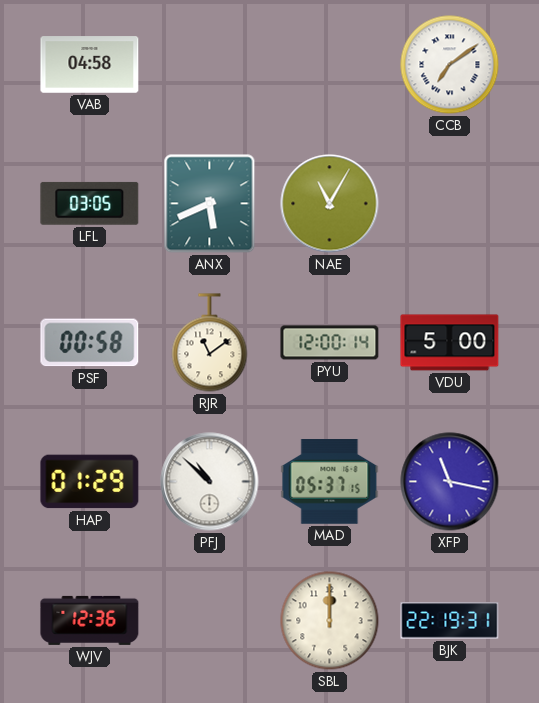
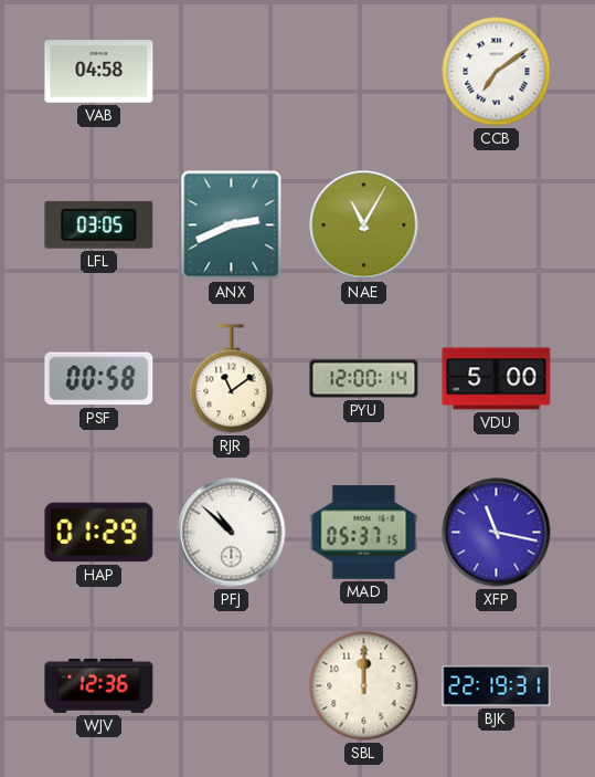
ANX: 5:41 -> 2:41
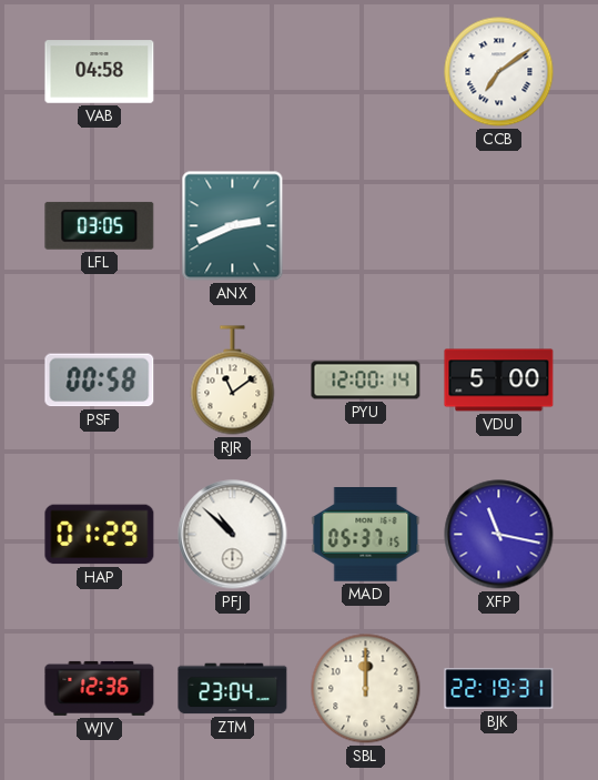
NAE: 11:05 -> none
ZTM: none -> 23:04
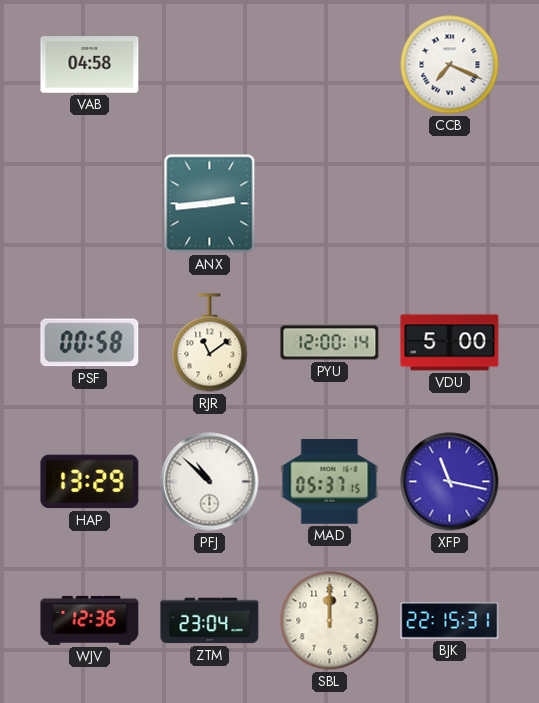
CCB: 7:09 -> 7:19
LFL: 03:05 -> none
ANX: 2:41 -> 2:44
HAP: 01:29 -> 13:29
BJK: 22:19 -> 22:15
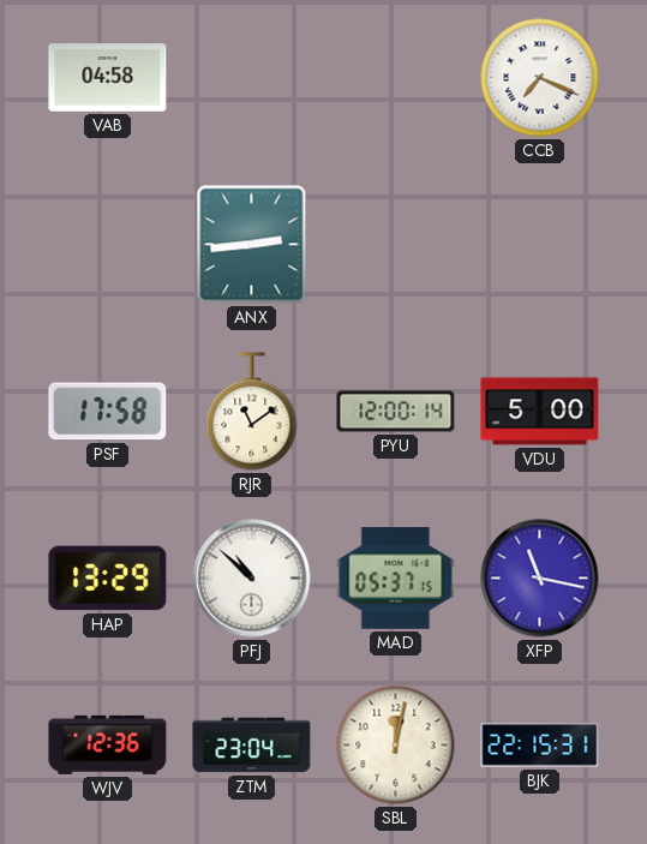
PSF: 00:58 -> 17:58
SBL: 12:00 -> 12:02
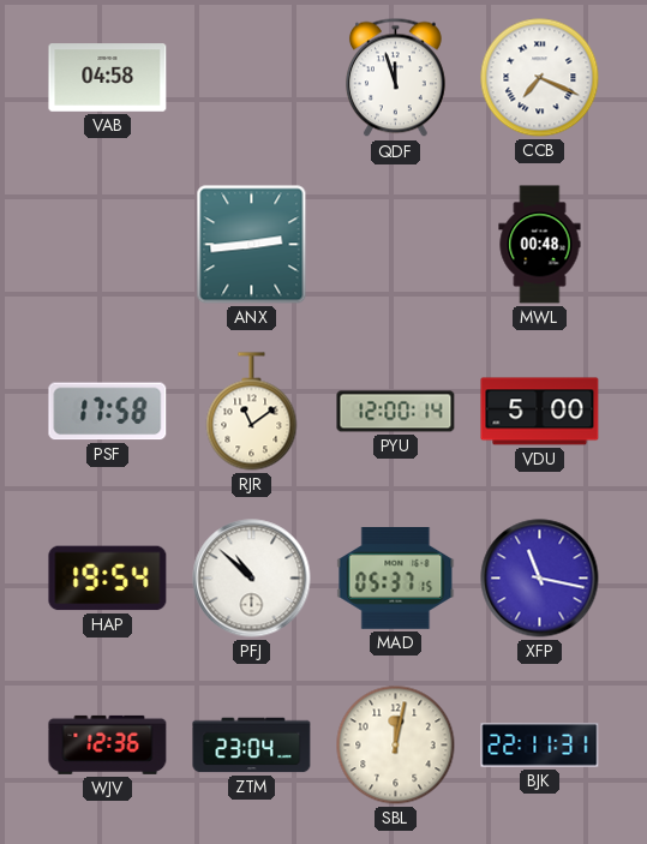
QDF: none -> 11:57
MWL: none -> 00:48
HAP: 13:29 -> 19:54
BJK: 22:15 -> 22:11
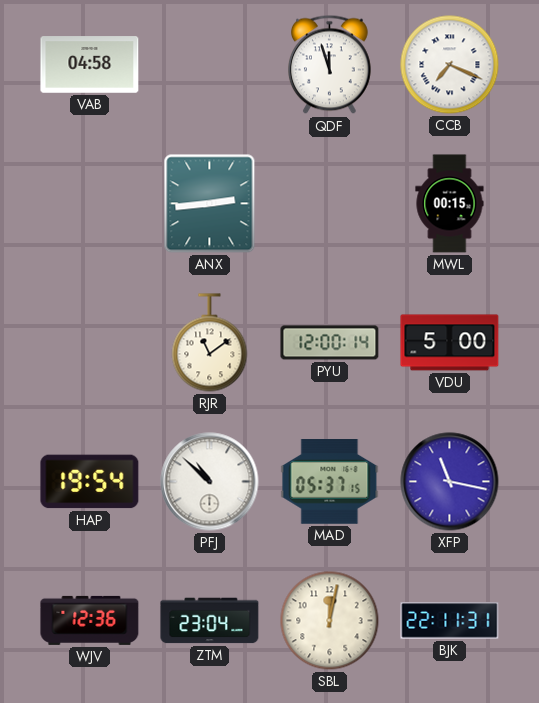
MWL: 00:48 -> 00:15
PSF: 17:58 -> none
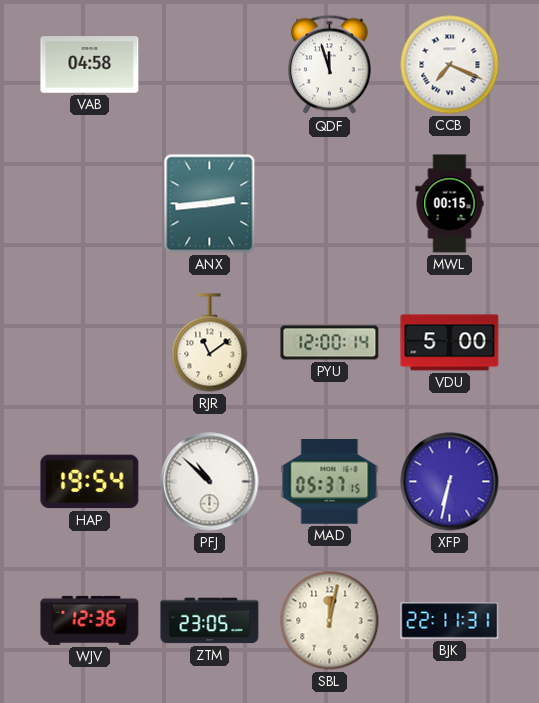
XFP: 11:17 -> 6:32
ZTM: 23:04 -> 23:05
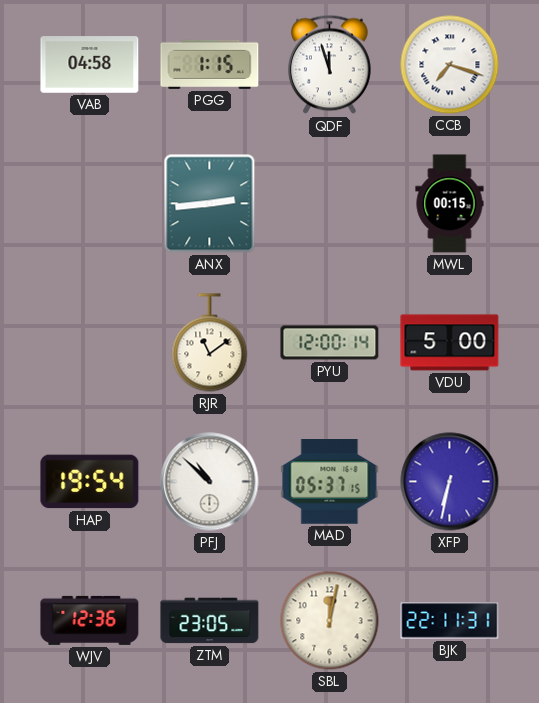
PGG: none -> 1:15
CCB: 7:19 -> 7:18
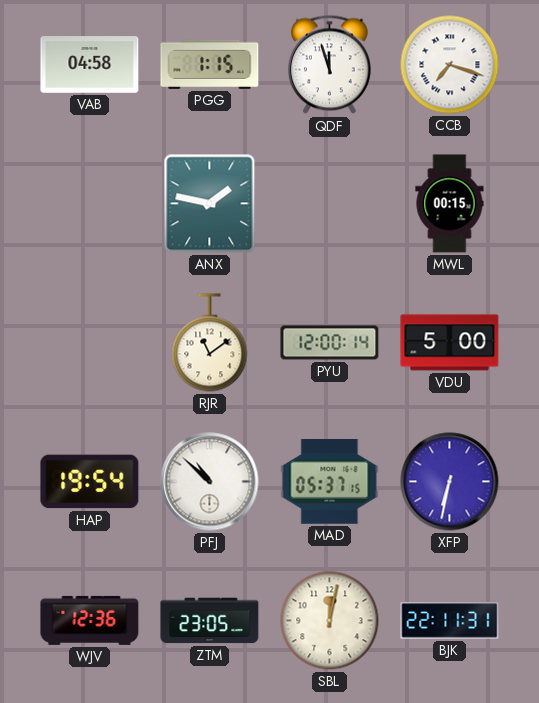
ANX: 2:44 -> 1:47
